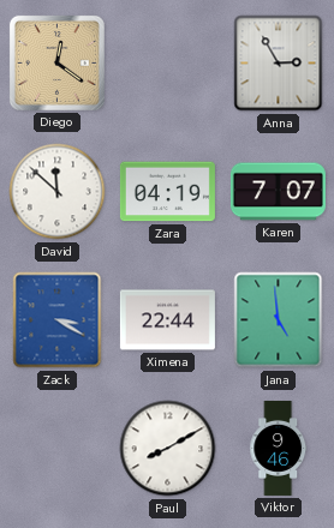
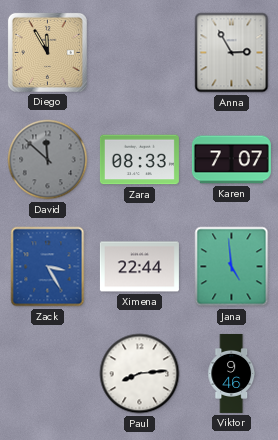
Diego: 12:21 -> 11:55
David dial: white -> grey
Zara: 04:19 -> 08:33
Zack: 3:20 -> 3:25
Paul: 8:10 -> 8:14
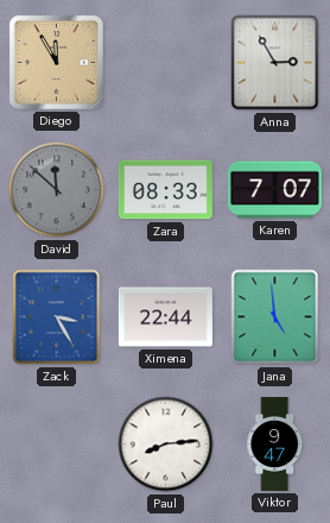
Viktor: 9:46 -> 9:47
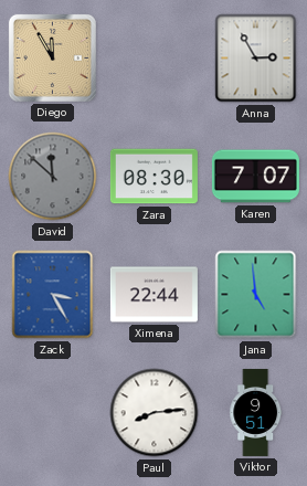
Zara: 08:33 -> 08:30
Viktor: 9:47 -> 9:51
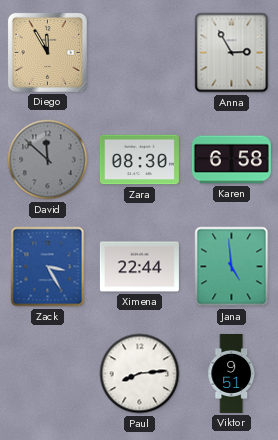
Karen: 7:07 -> 6:58
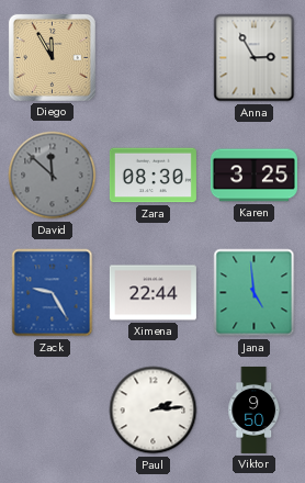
Karen: 6:58 -> 3:25
Zack: 3:25 -> 9:25
Paul: 8:14 -> 2:14
Viktor: 9:51 -> 9:50
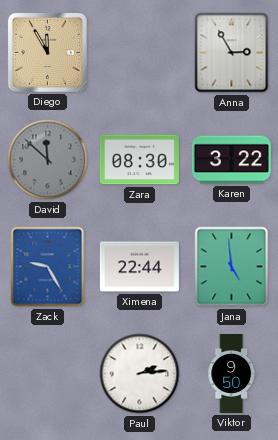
Karen: 3:25 -> 3:22
